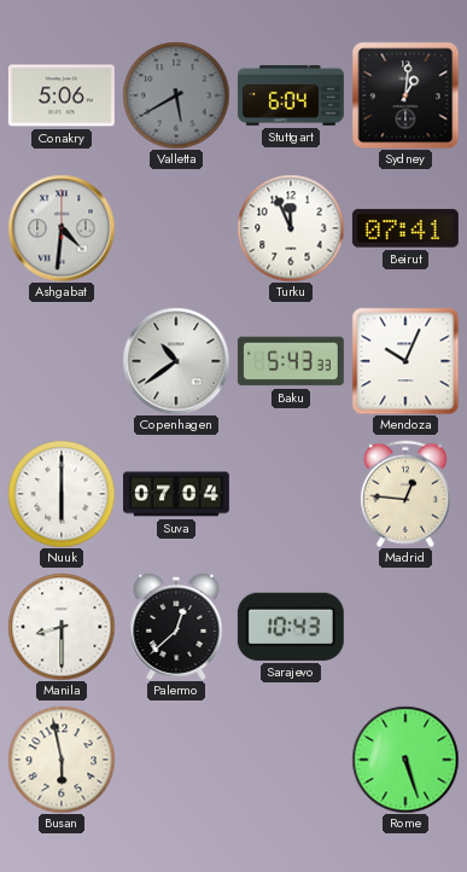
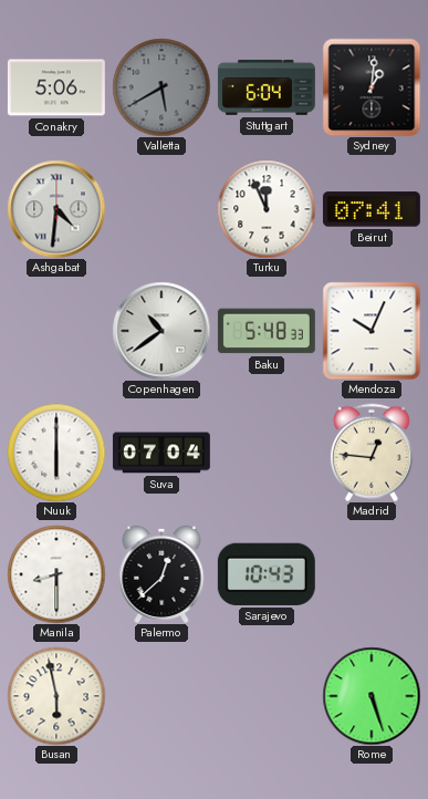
Baku: 5:43 -> 5:48
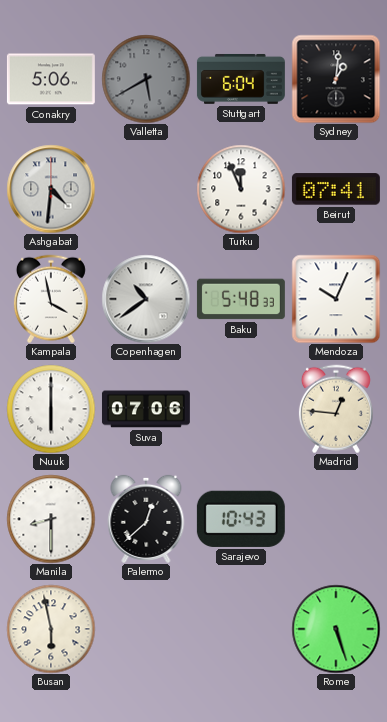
Kampala: none -> 3:58
Suva: 07:04 -> 07:06
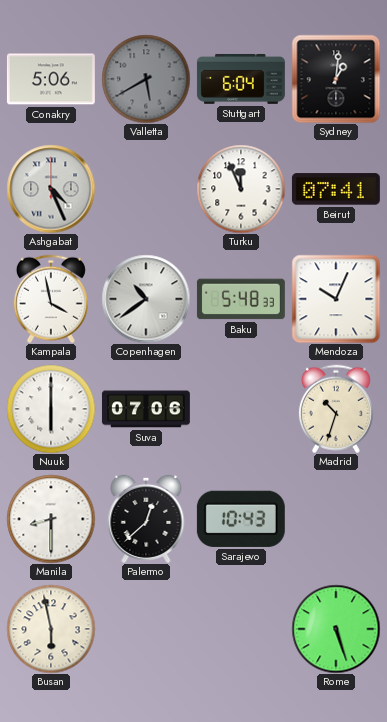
Ashgabat: 4:31 -> 4:26
Madrid: 12:46 -> 10:33
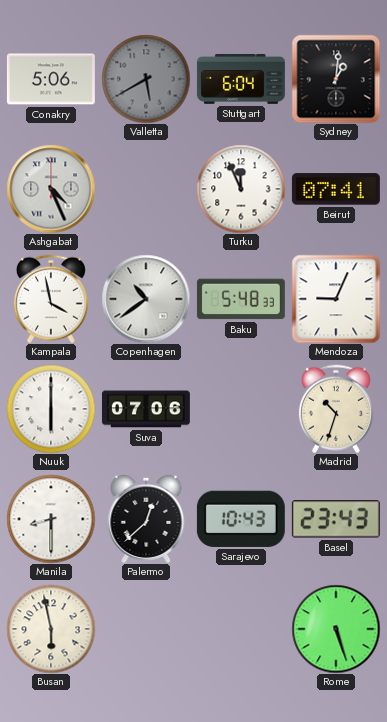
Mendoza: 10:04 -> 9:04
Basel: none -> 23:43
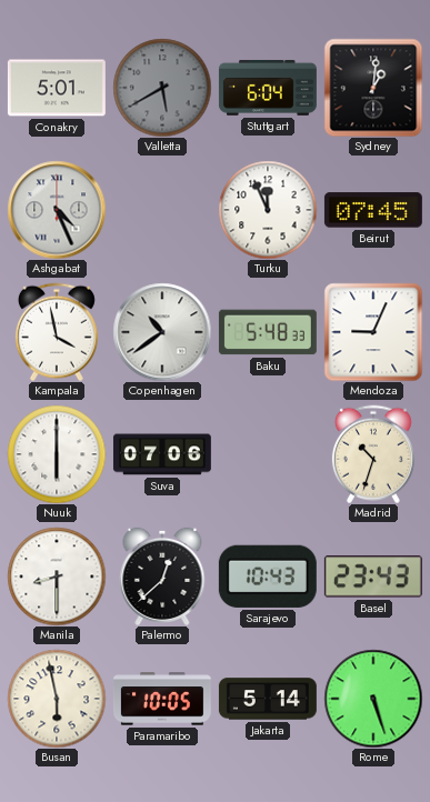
Conakry: 5:06 -> 5:01
Beirut: 07:41 -> 07:45
Paramaribo: none -> 10:05
Jakarta: none -> 5:14
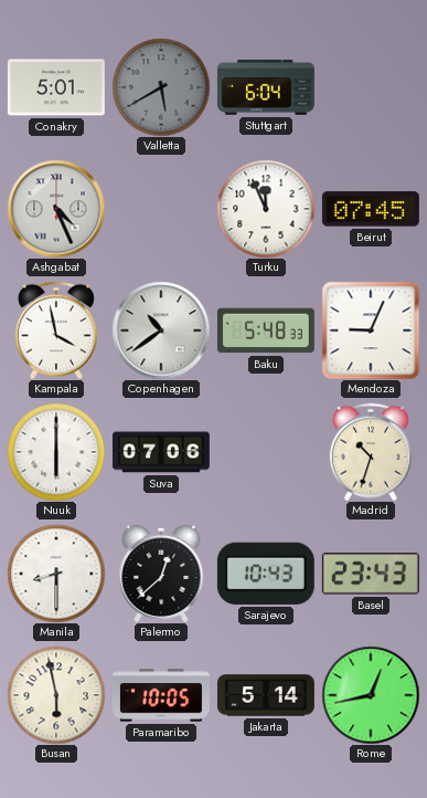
Sydney: 1:01 -> none
Rome: 5:27 -> 12:43
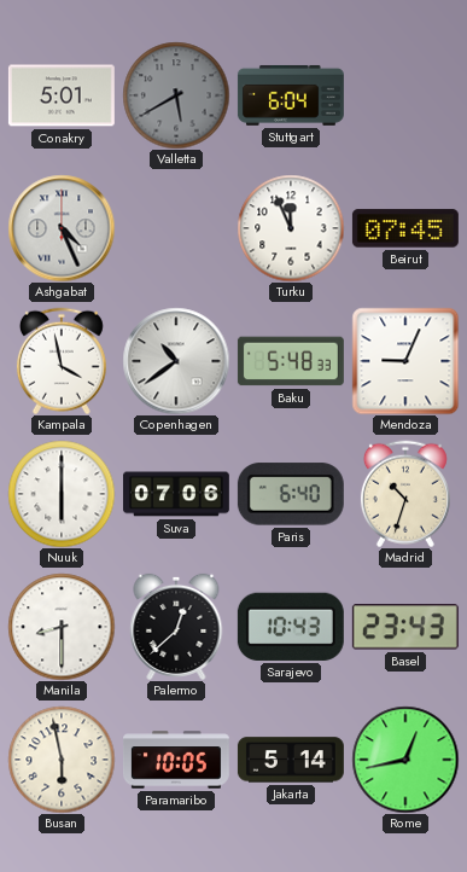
Paris: none -> 6:40
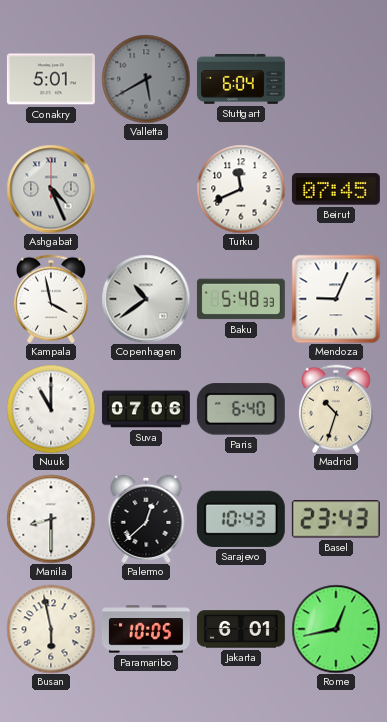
Turku: 11:56 -> 11:41
Nuuk: 6:00 -> 11:00
Jakarta: 5:14 -> 6:01
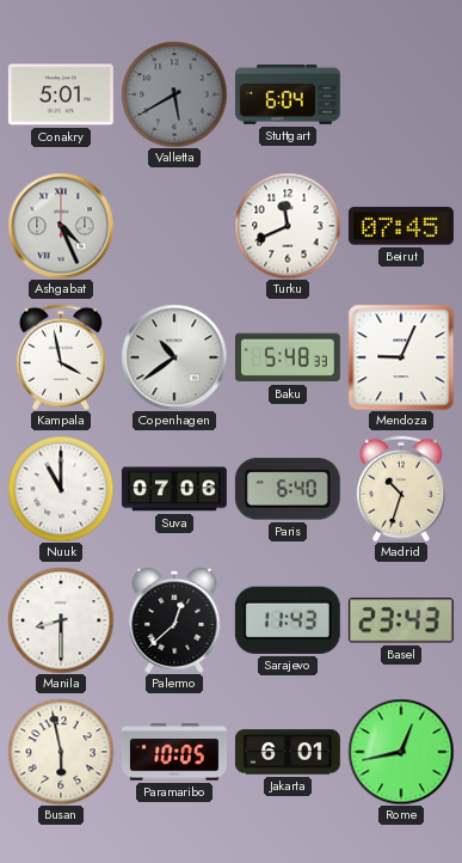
Sarajevo: 10:43 -> 11:43
